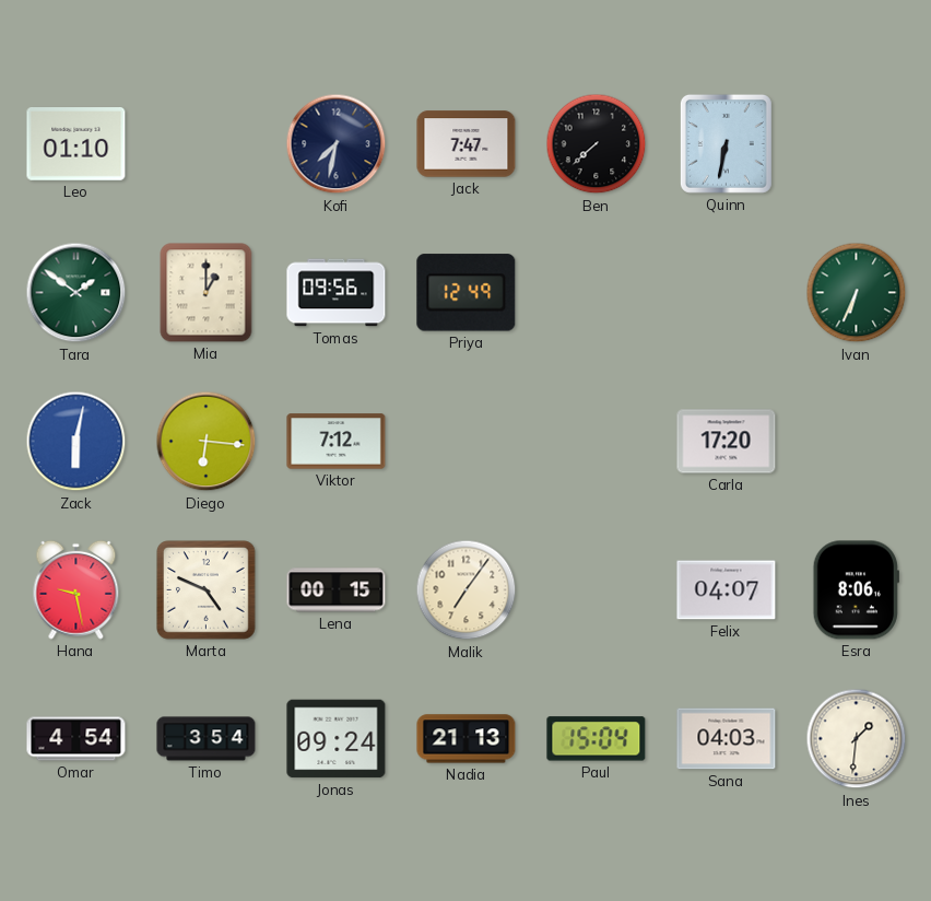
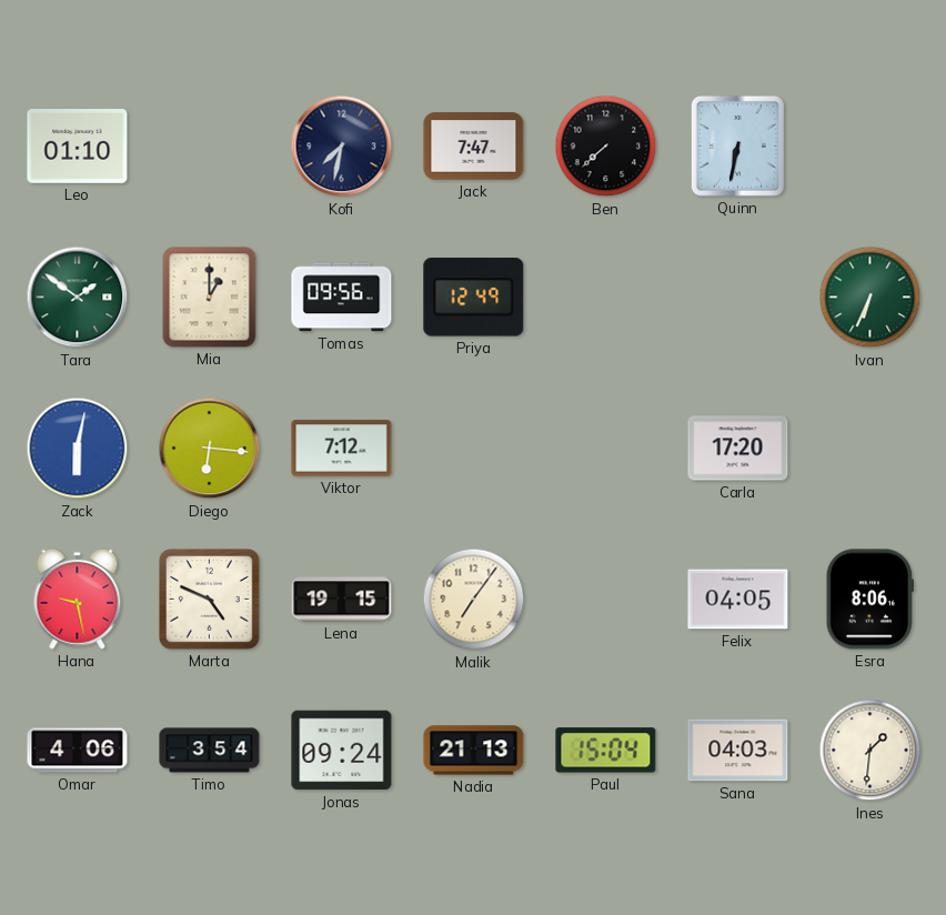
Lena: 00:15 -> 19:15
Felix: 04:07 -> 04:05
Omar: 4:54 -> 4:06
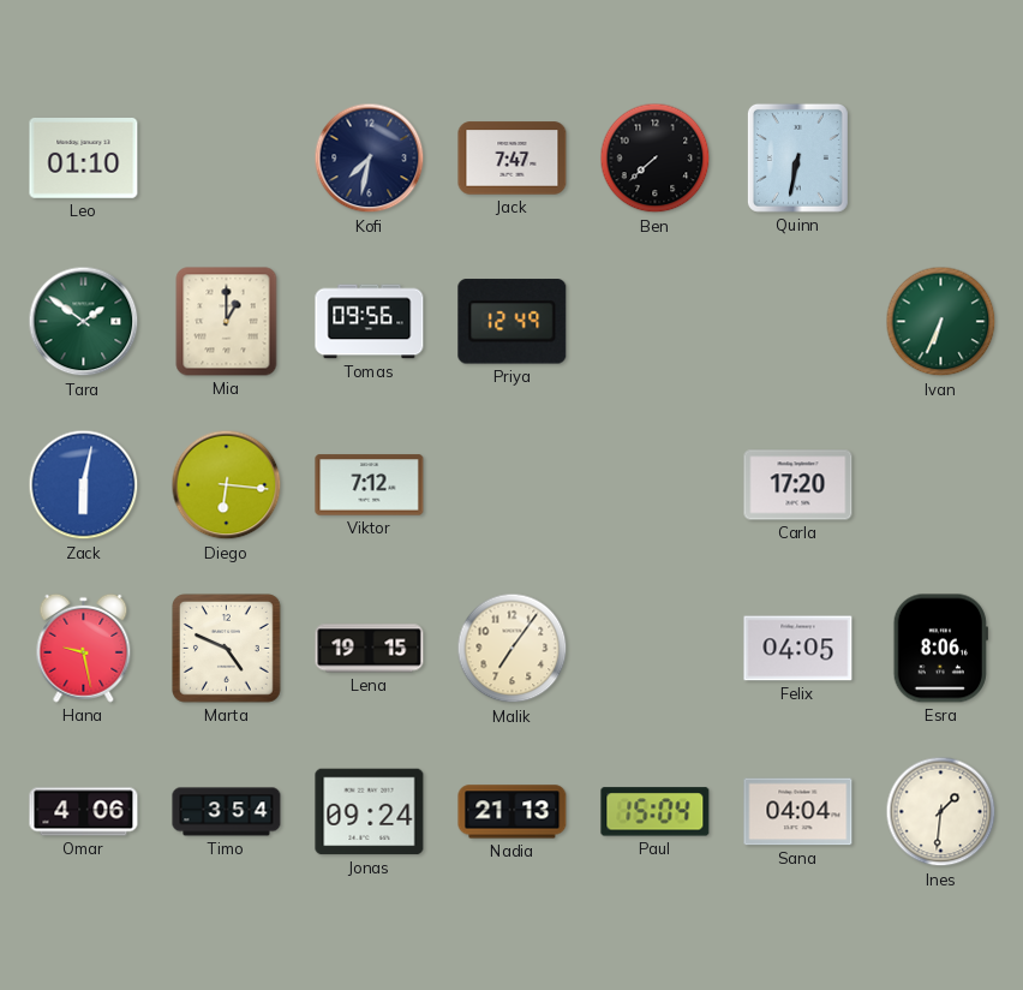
Sana: 04:03 -> 04:04
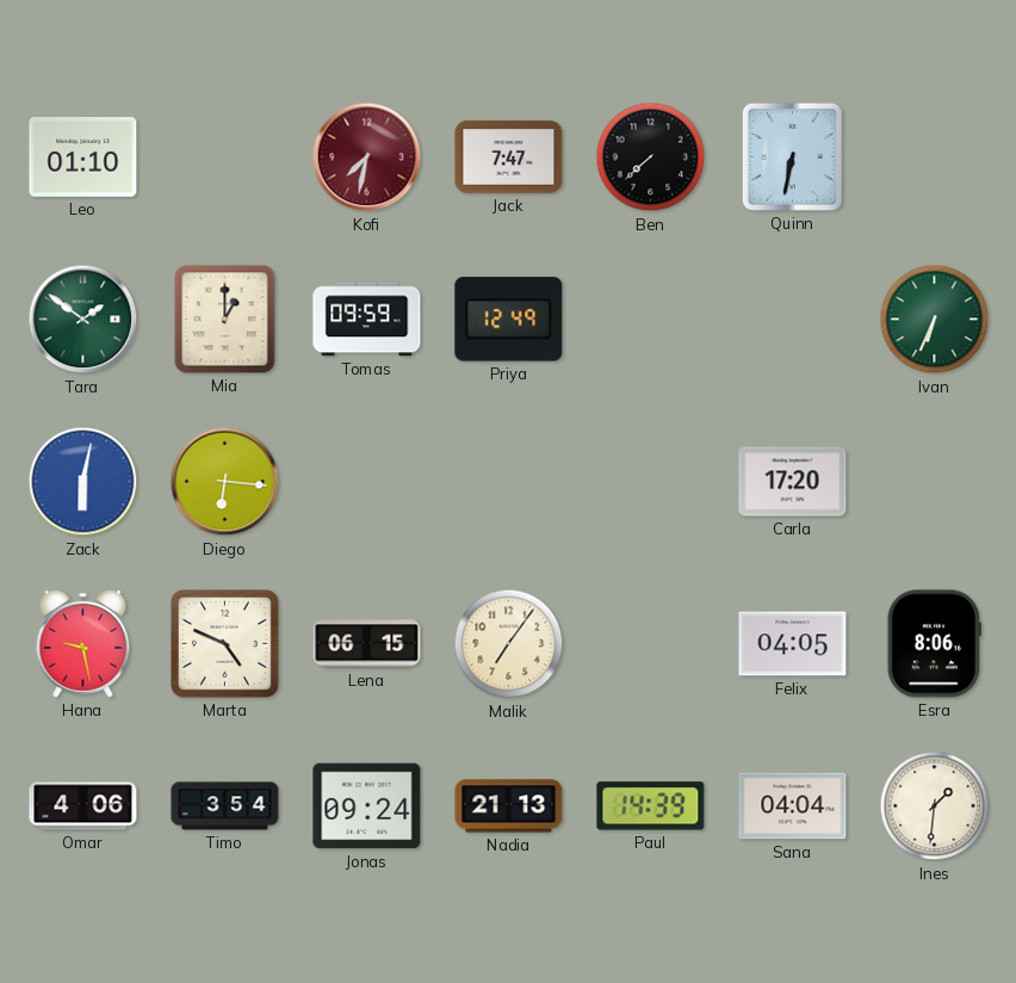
Kofi dial: navy -> burgundy
Tomas: 09:56 -> 09:59
Viktor: 7:12 -> none
Lena: 19:15 -> 06:15
Paul: 15:04 -> 14:39
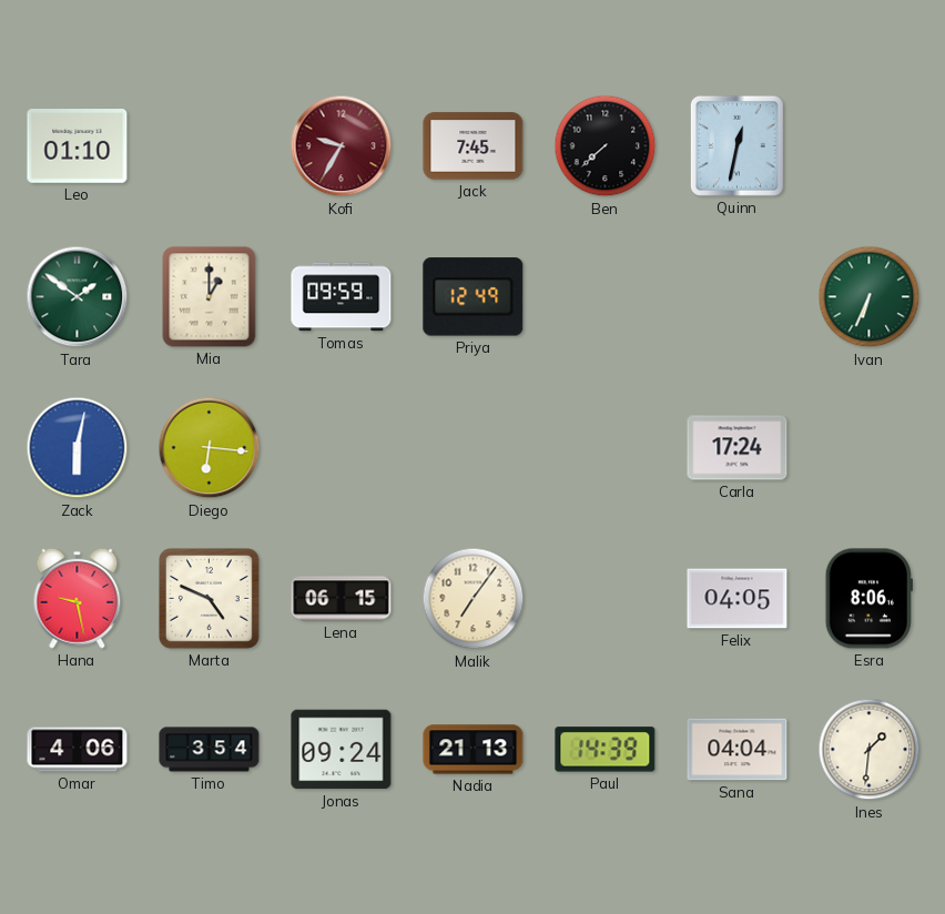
Kofi: 7:32 -> 9:35
Jack: 7:47 -> 7:45
Quinn: 6:32 -> 12:32
Carla: 17:20 -> 17:24
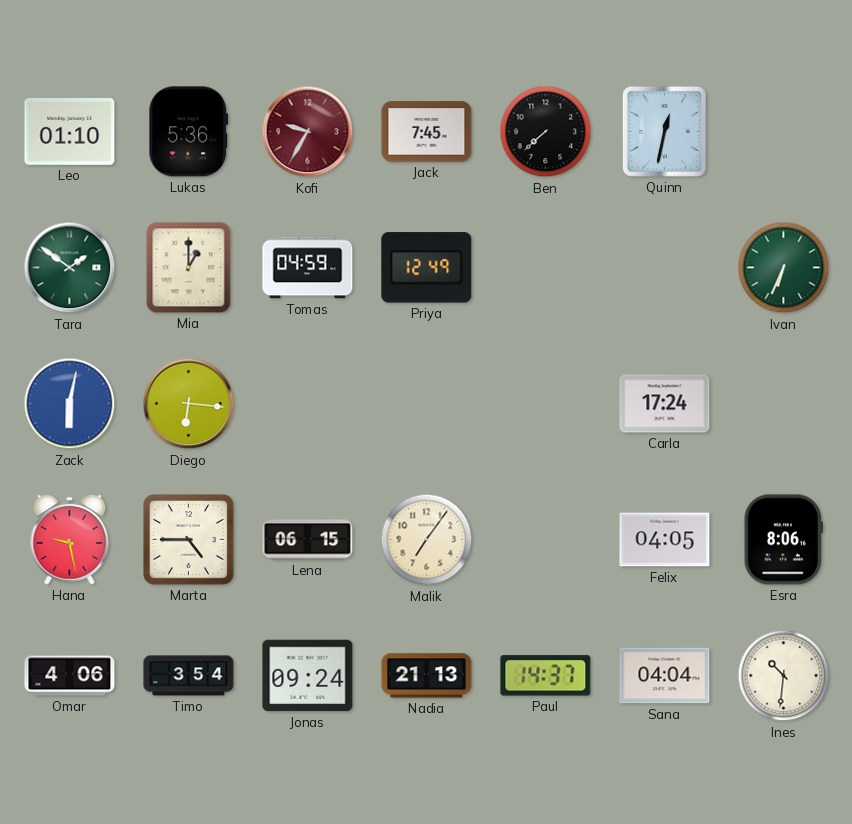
Lukas: none -> 5:36
Tomas: 09:59 -> 04:59
Marta: 4:49 -> 4:45
Paul: 14:39 -> 14:37
Ines: 1:31 -> 10:31
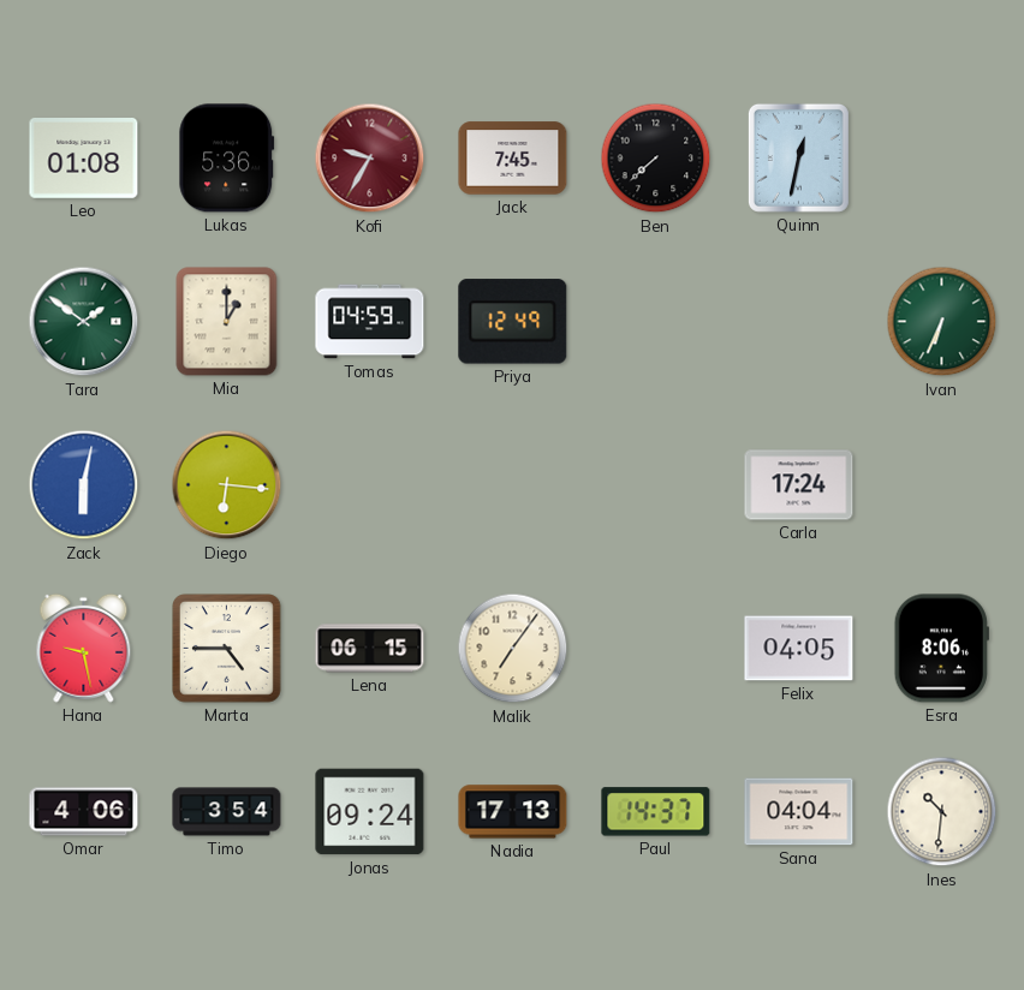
Leo: 01:10 -> 01:08
Nadia: 21:13 -> 17:13
